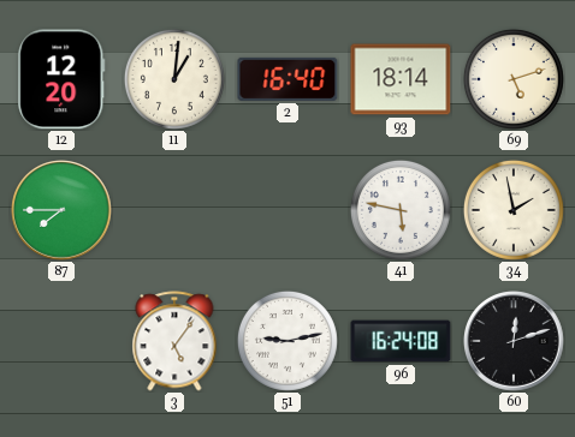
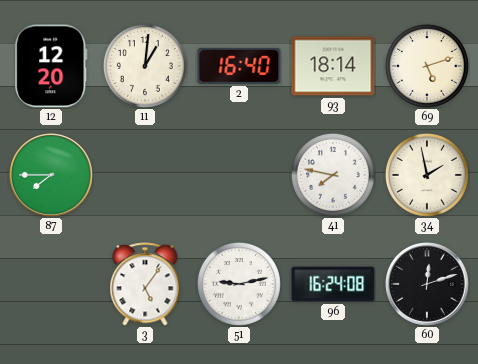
41: 5:47 -> 7:47
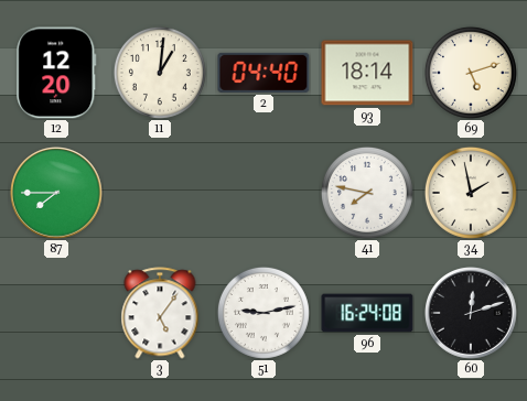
2: 16:40 -> 04:40
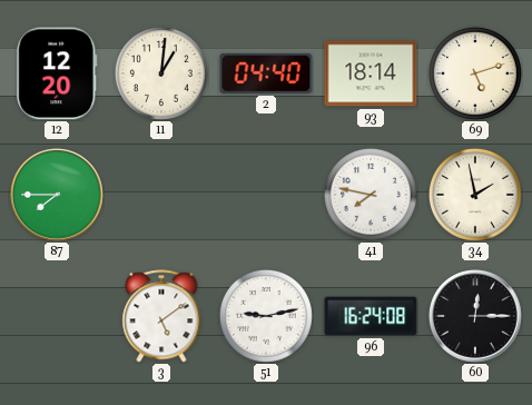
3: 5:06 -> 5:09
60: 12:12 -> 12:15
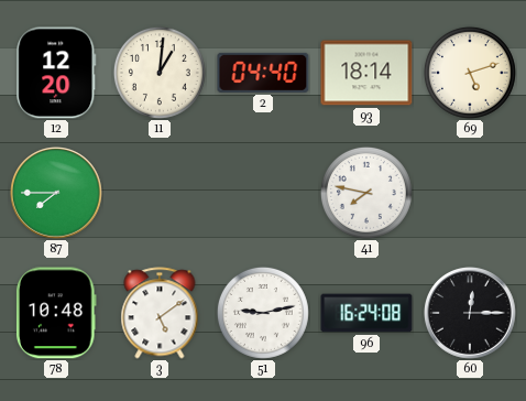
34: 1:58 -> none
78: none -> 10:48
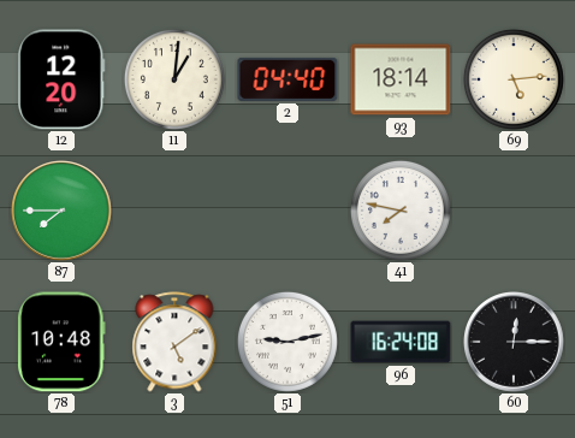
69: 5:12 -> 5:14
